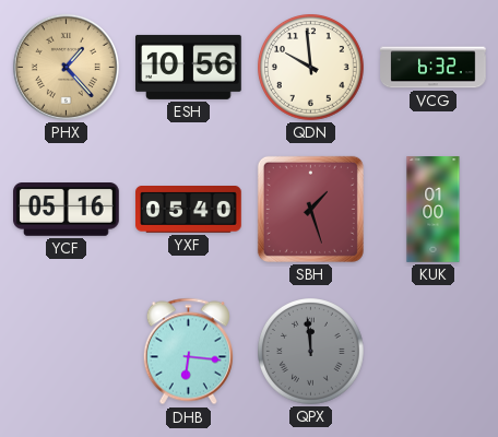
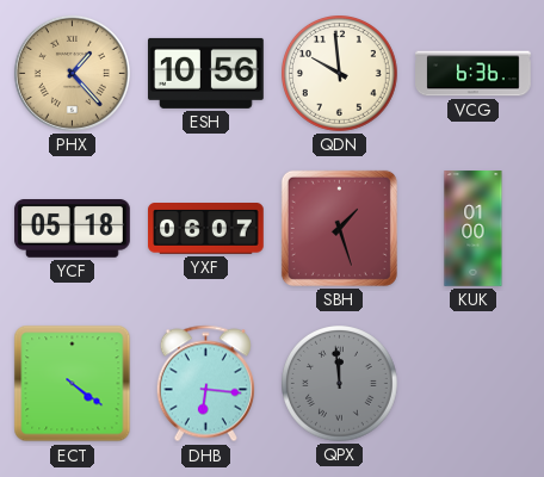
VCG: 6:32 -> 6:36
YCF: 05:16 -> 05:18
YXF: 05:40 -> 06:07
ECT: none -> 4:21
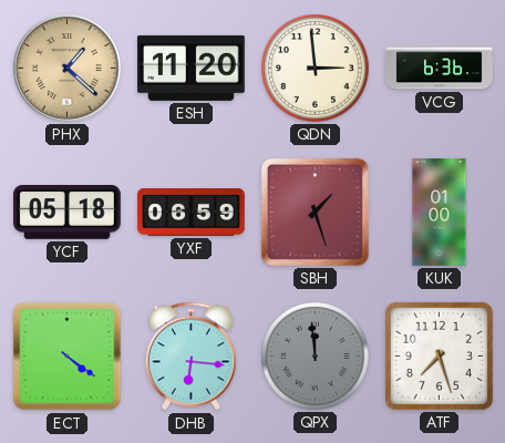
PHX: 1:23 -> 1:22
ESH: 10:56 -> 11:20
QDN: 9:59 -> 2:59
YXF: 06:07 -> 06:59
ATF: none -> 7:27
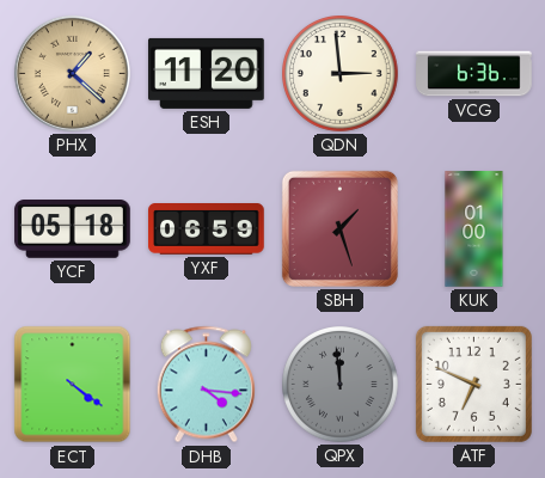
DHB: 6:16 -> 4:16
ATF: 7:27 -> 6:49
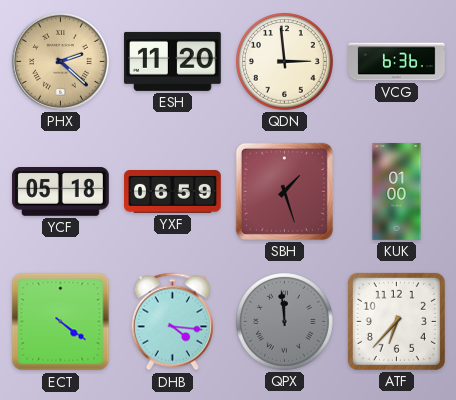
PHX: 1:22 -> 2:22
ATF: 6:49 -> 6:37
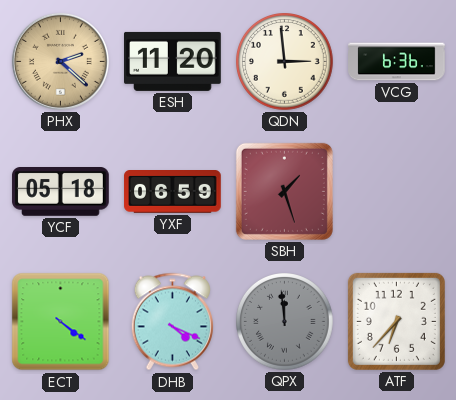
KUK: 01:00 -> none
DHB: 4:16 -> 4:19
